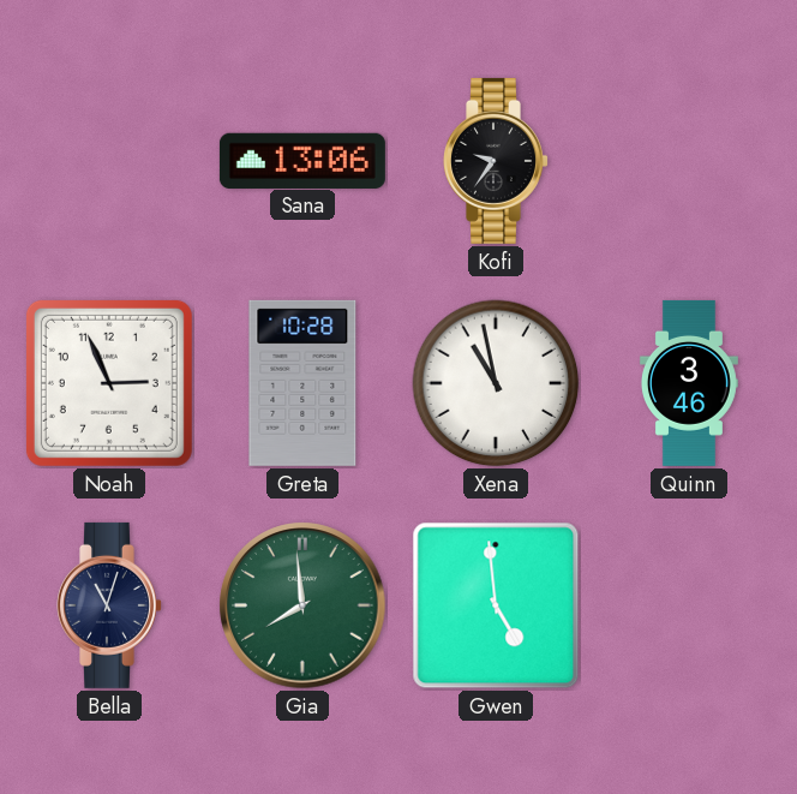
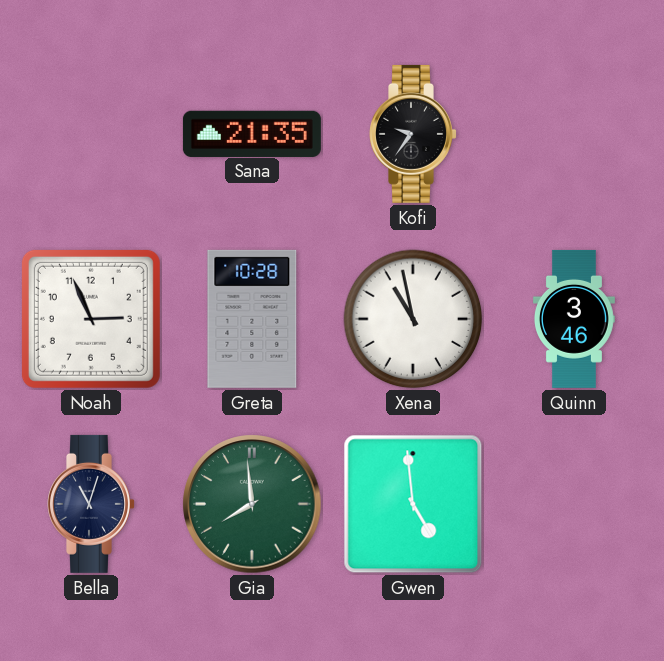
Sana: 13:06 -> 21:35
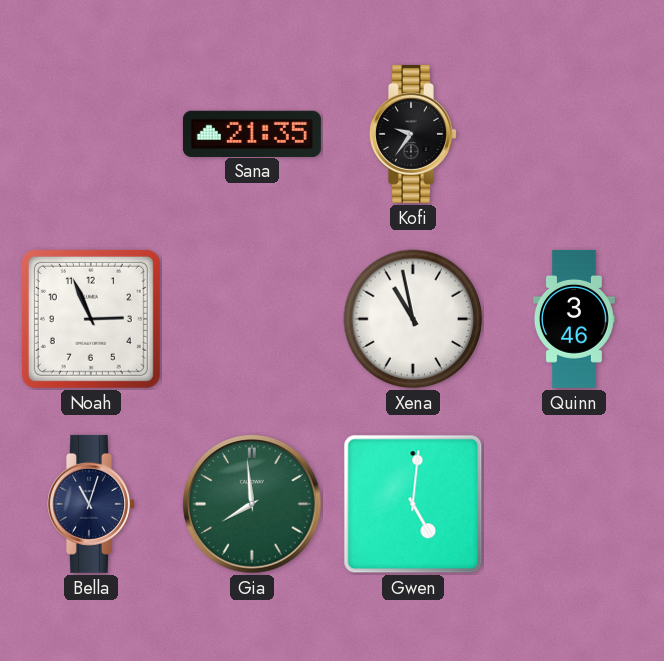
Greta: 10:28 -> none
Gwen: 4:59 -> 5:01
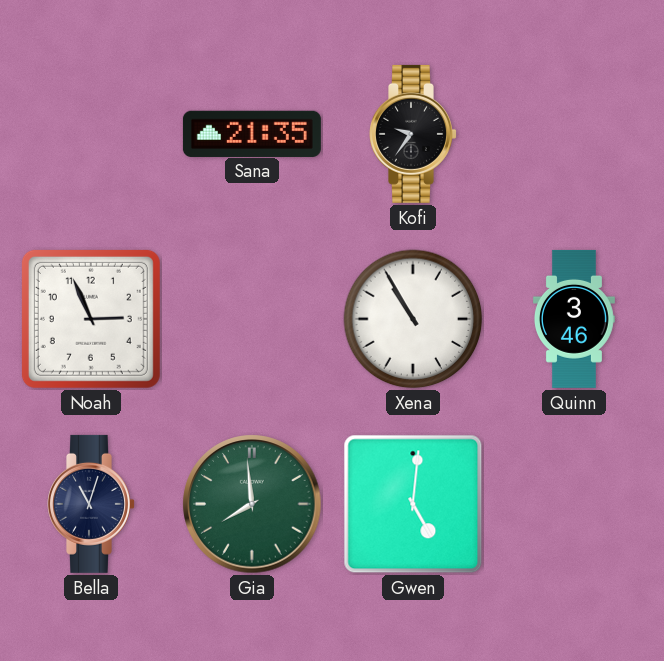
Xena: 10:58 -> 10:55
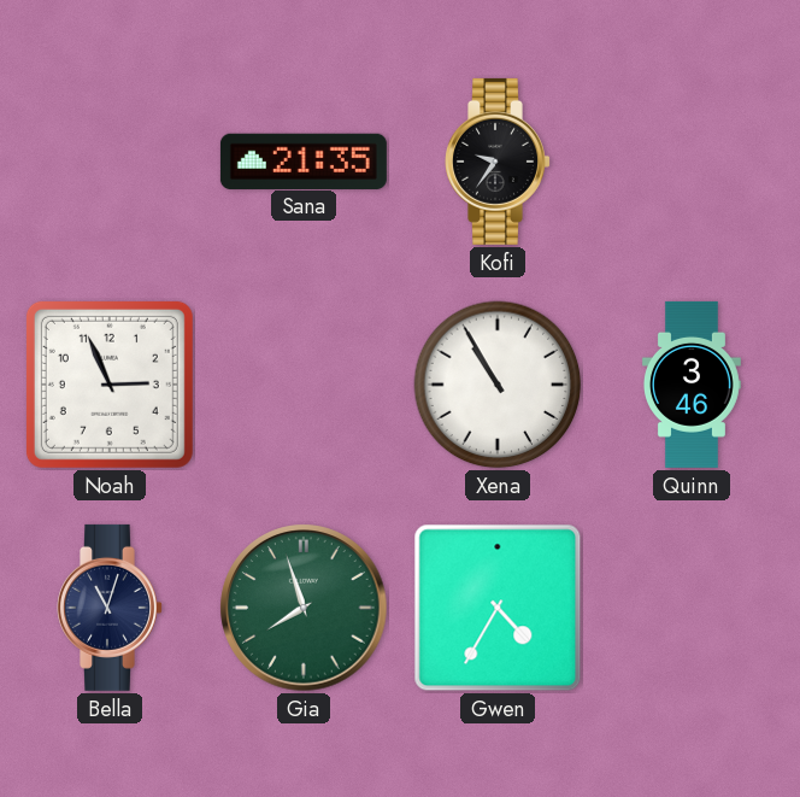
Gia: 7:59 -> 7:57
Gwen: 5:01 -> 4:35
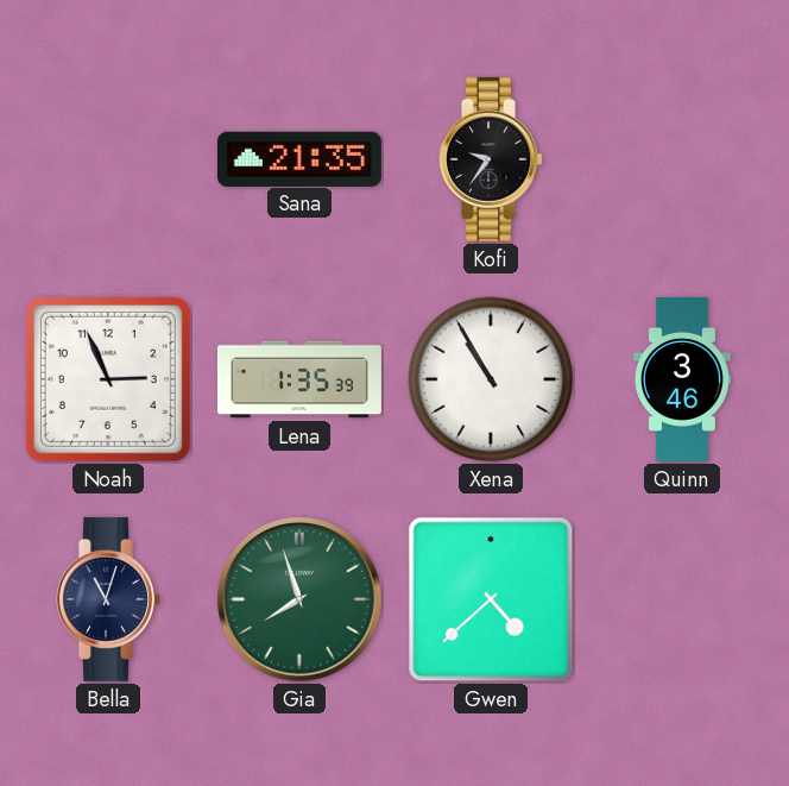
Lena: none -> 1:35
Gwen: 4:35 -> 4:38
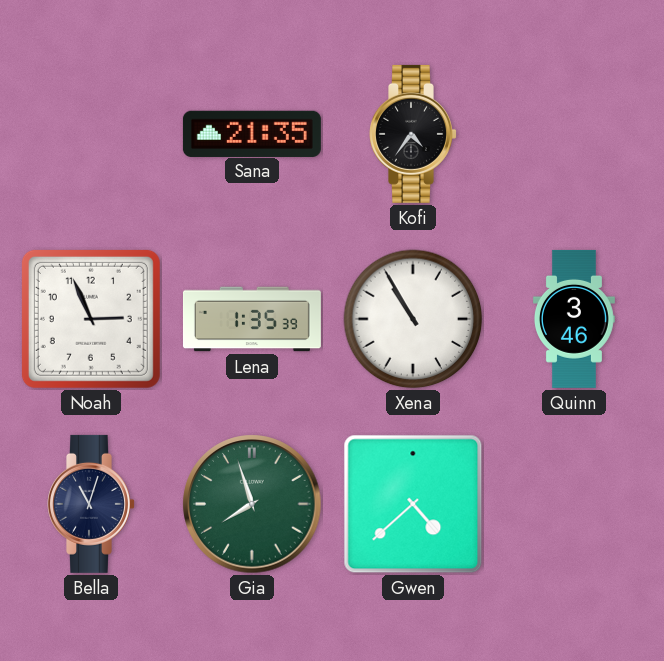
Kofi: 9:36 -> 4:36
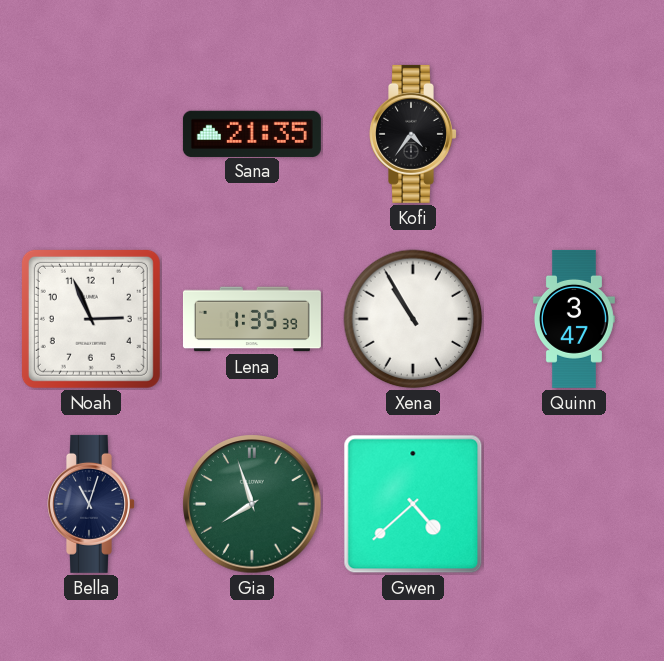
Quinn: 3:46 -> 3:47
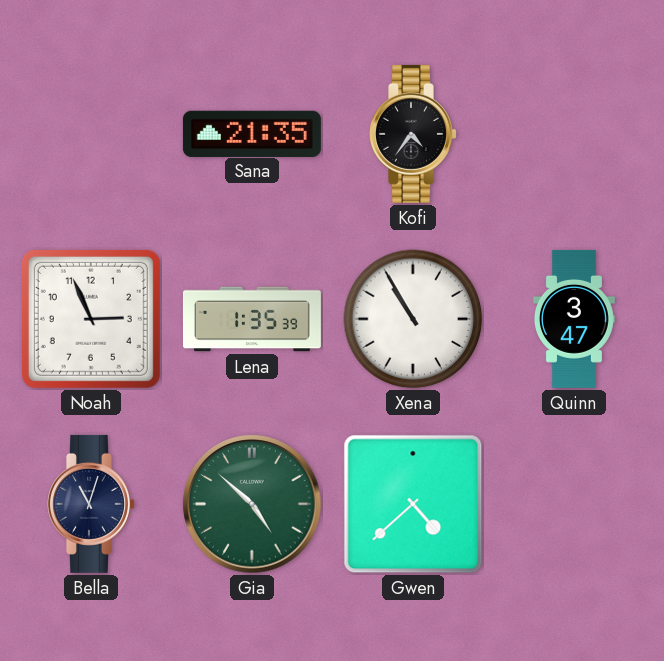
Gia: 7:57 -> 4:52
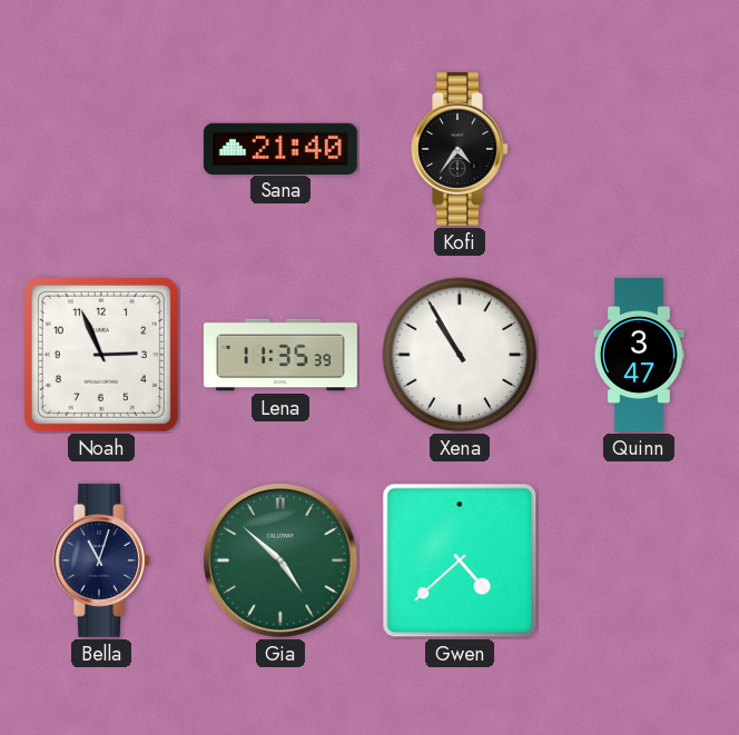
Sana: 21:35 -> 21:40
Lena: 1:35 -> 11:35
